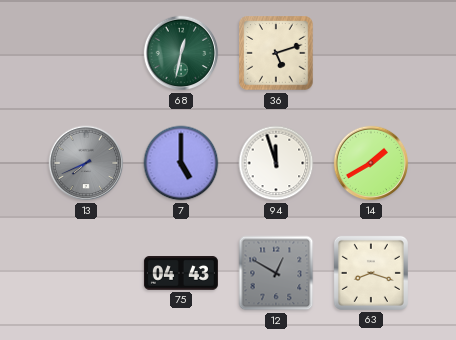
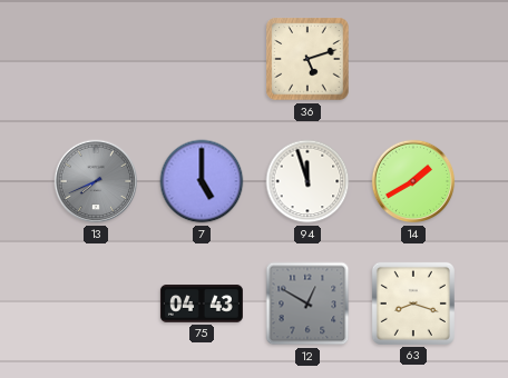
68: 12:32 -> none
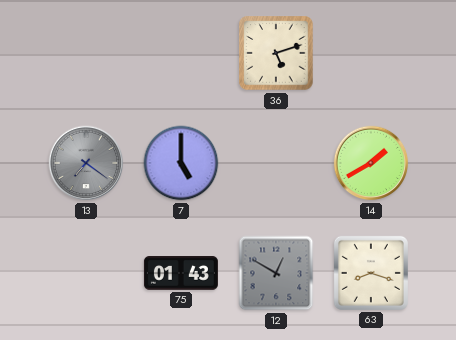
13: 7:41 -> 7:21
94: 11:57 -> none
75: 04:43 -> 01:43
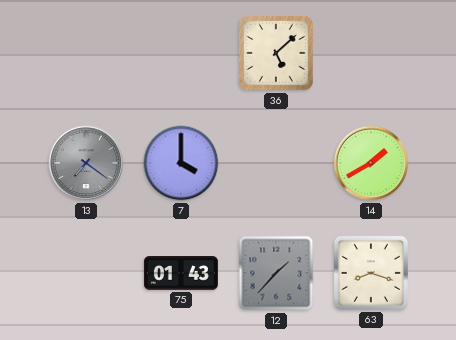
36: 5:12 -> 5:08
7: 5:00 -> 4:00
12: 12:50 -> 1:37
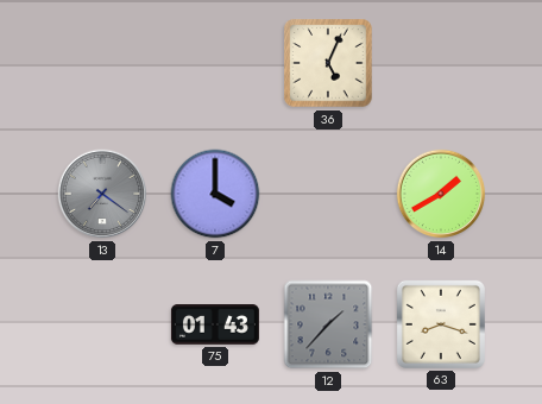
36: 5:08 -> 5:04
